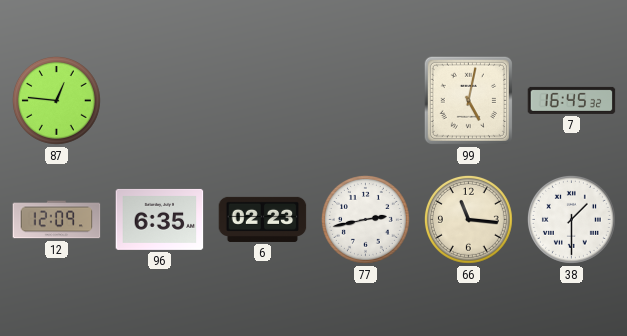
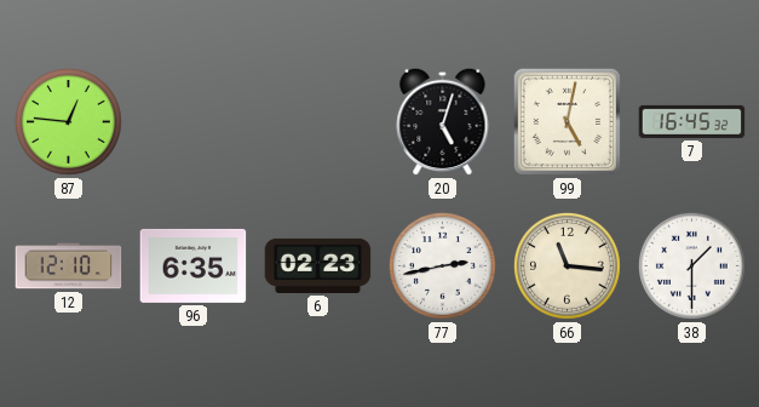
20: none -> 5:03
12: 12:09 -> 12:10
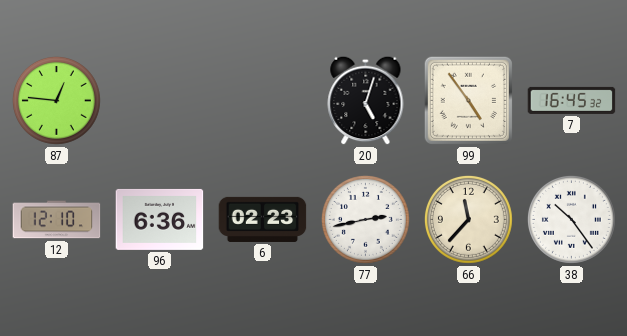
99: 5:02 -> 4:54
96: 6:35 -> 6:36
66: 11:16 -> 11:37
38: 1:30 -> 10:24
